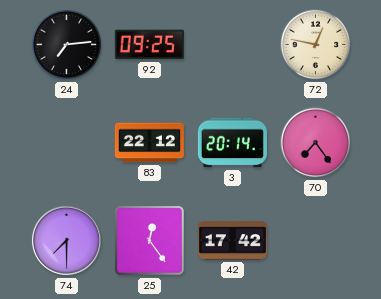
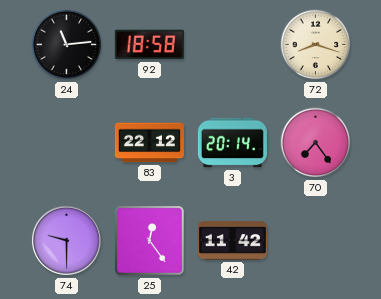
24: 7:14 -> 11:14
92: 09:25 -> 18:58
72: 12:47 -> 8:18
74: 7:30 -> 9:30
42: 17:42 -> 11:42
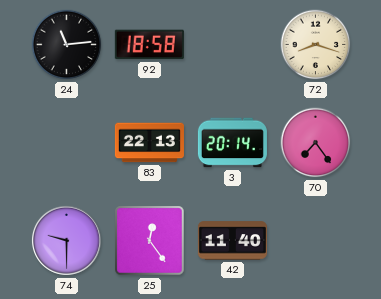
83: 22:12 -> 22:13
42: 11:42 -> 11:40
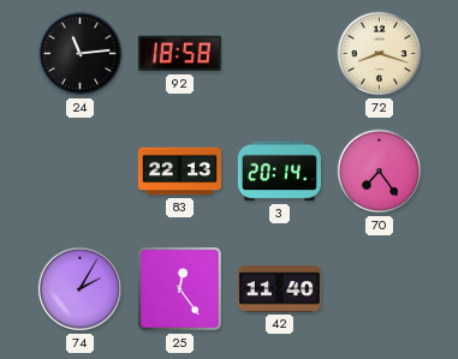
74: 9:30 -> 2:05
